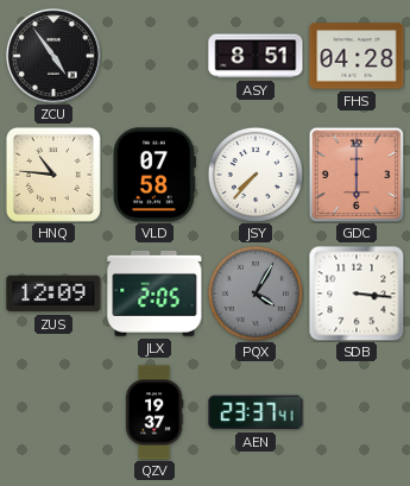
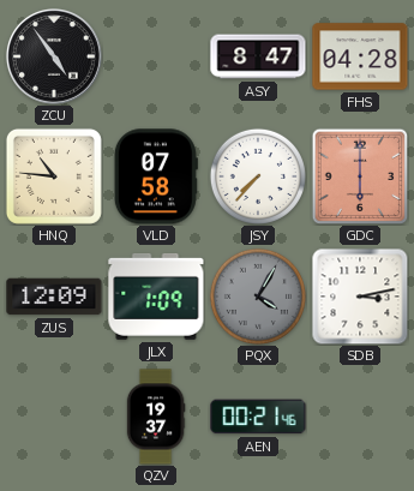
ASY: 8:51 -> 8:47
JLX: 2:05 -> 1:09
SDB: 3:16 -> 3:13
AEN: 23:37 -> 00:21
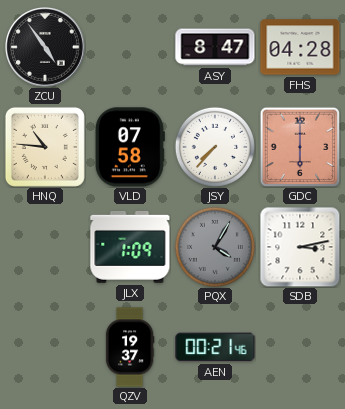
ZUS: 12:09 -> none
